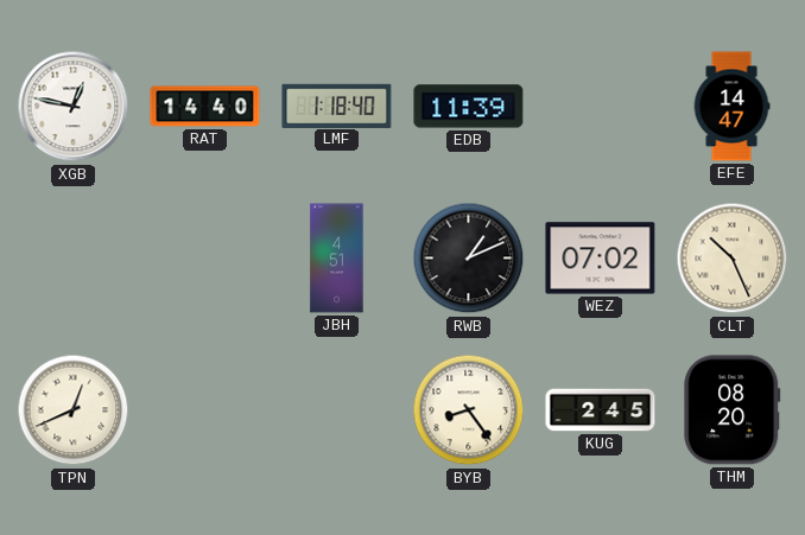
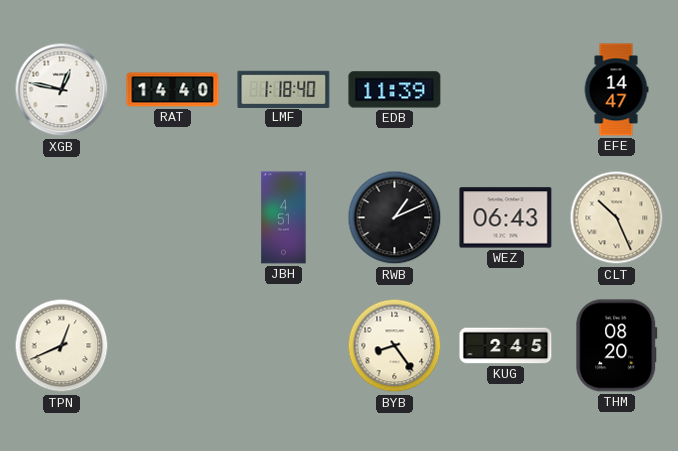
WEZ: 07:02 -> 06:43
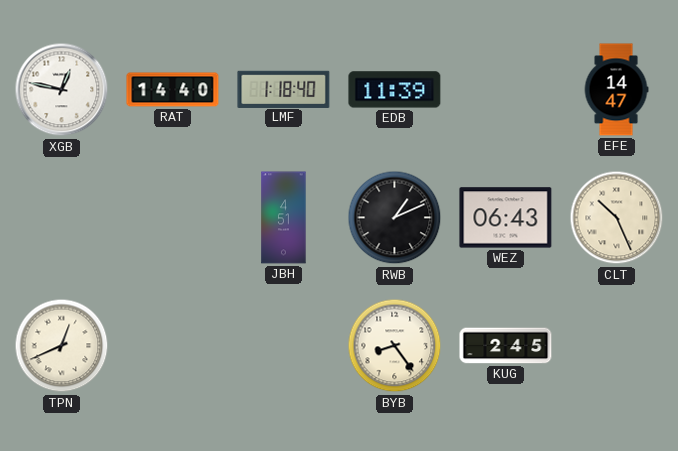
THM: 08:20 -> none
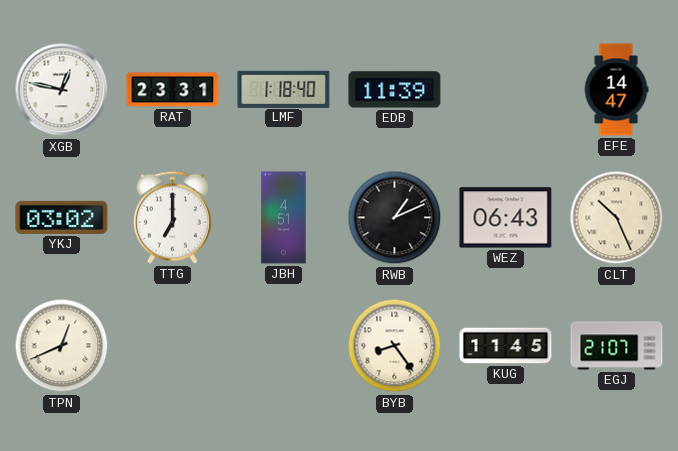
RAT: 14:40 -> 23:31
YKJ: none -> 03:02
TTG: none -> 7:00
KUG: 2:45 -> 11:45
EGJ: none -> 21:07
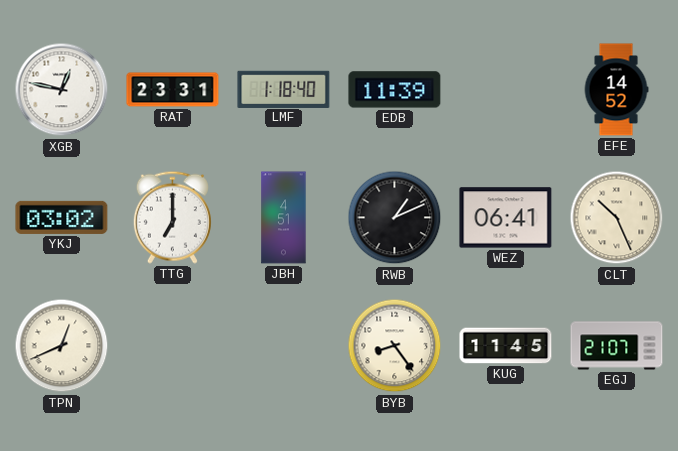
EFE: 14:47 -> 14:52
WEZ: 06:43 -> 06:41
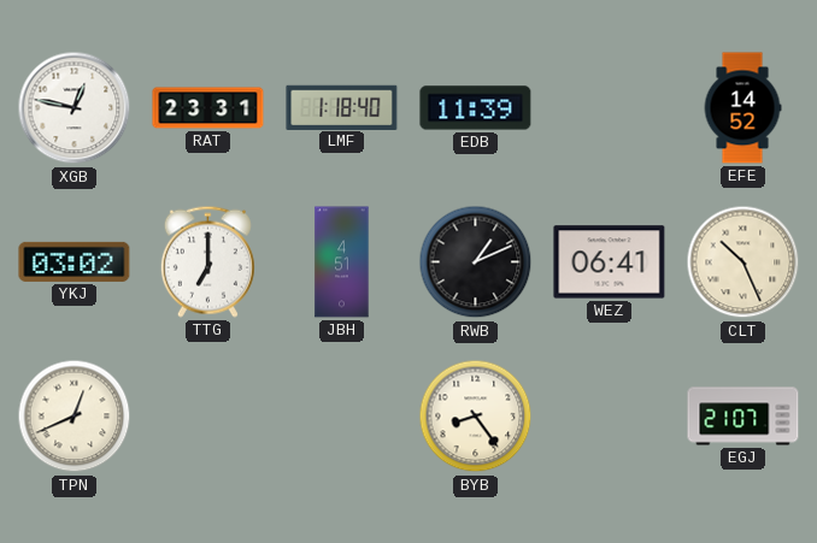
KUG: 11:45 -> none
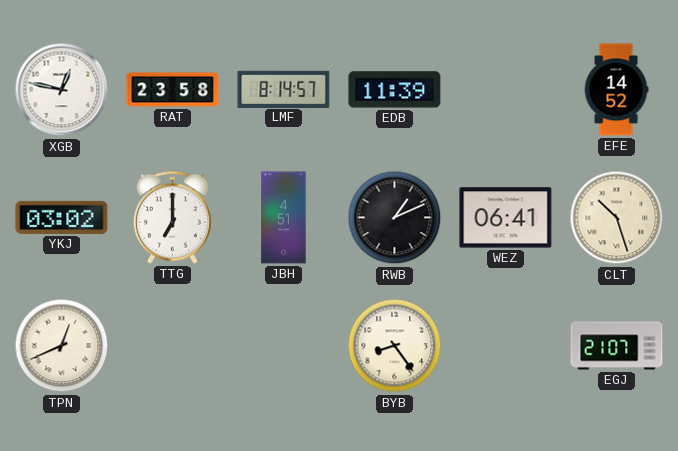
RAT: 23:31 -> 23:58
LMF: 1:18 -> 8:14
CLT: 10:26 -> 10:27
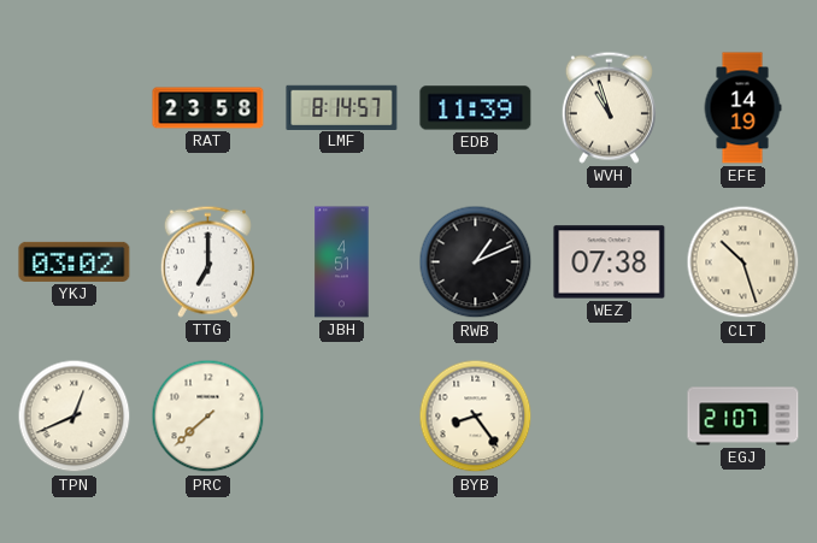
XGB: 12:47 -> none
WVH: none -> 10:57
EFE: 14:52 -> 14:19
WEZ: 06:41 -> 07:38
PRC: none -> 7:38
